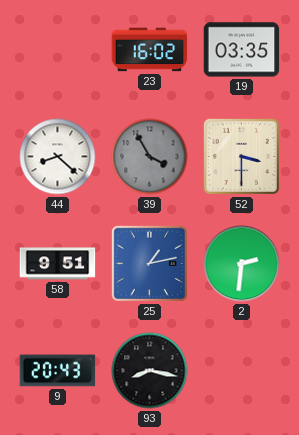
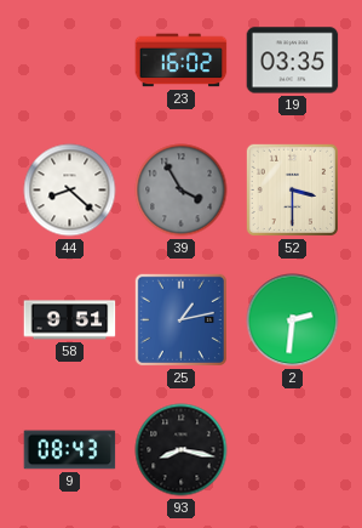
9: 20:43 -> 08:43
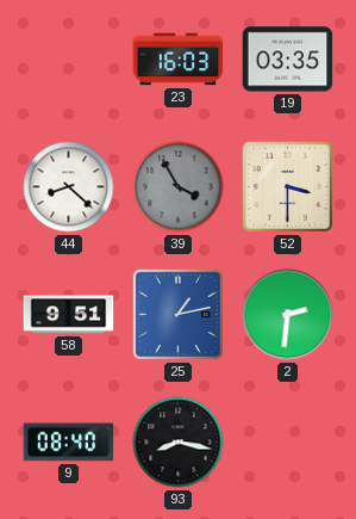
23: 16:02 -> 16:03
9: 08:43 -> 08:40
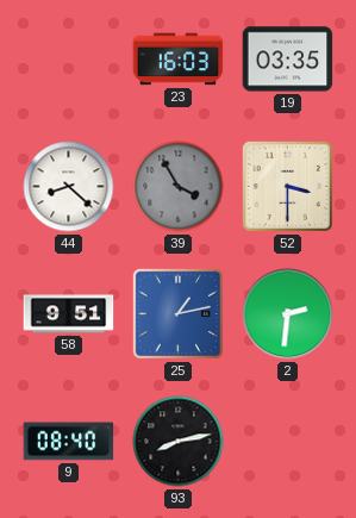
93: 8:17 -> 8:13
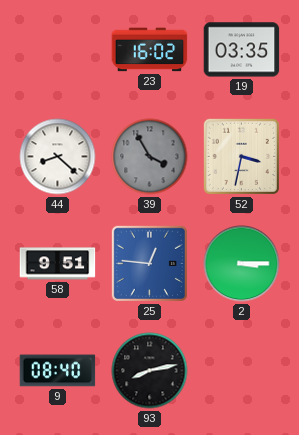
23: 16:03 -> 16:02
52: 3:30 -> 3:32
25: 1:13 -> 12:46
2: 2:31 -> 3:15
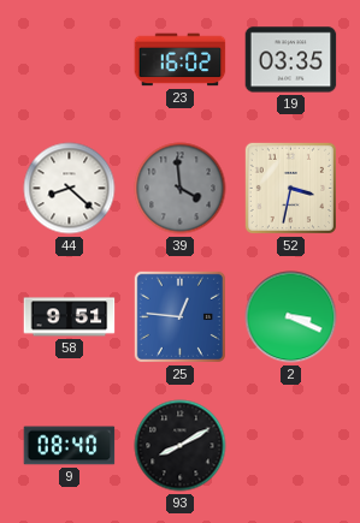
39: 3:55 -> 3:59
2: 3:15 -> 3:19
93: 8:13 -> 8:10
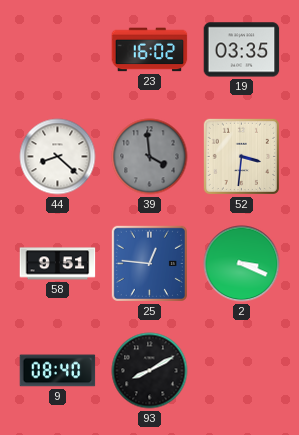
52: 3:32 -> 3:31
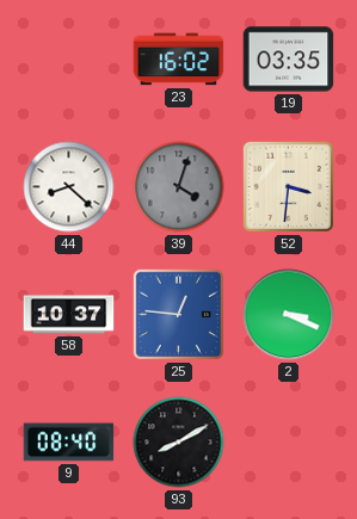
39: 3:59 -> 4:03
58: 9:51 -> 10:37
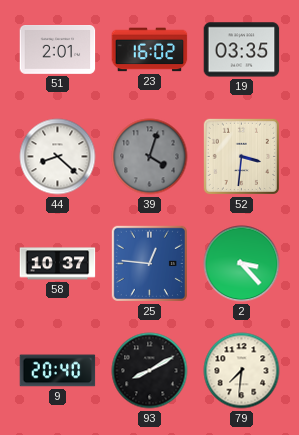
51: none -> 2:01
2: 3:19 -> 3:23
9: 08:40 -> 20:40
79: none -> 7:31
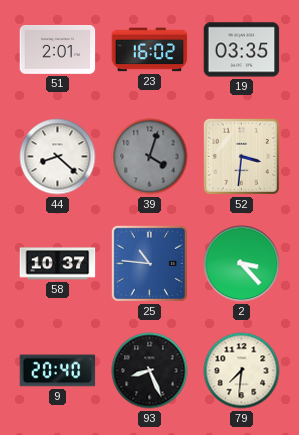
25: 12:46 -> 10:46
93: 8:10 -> 8:26
